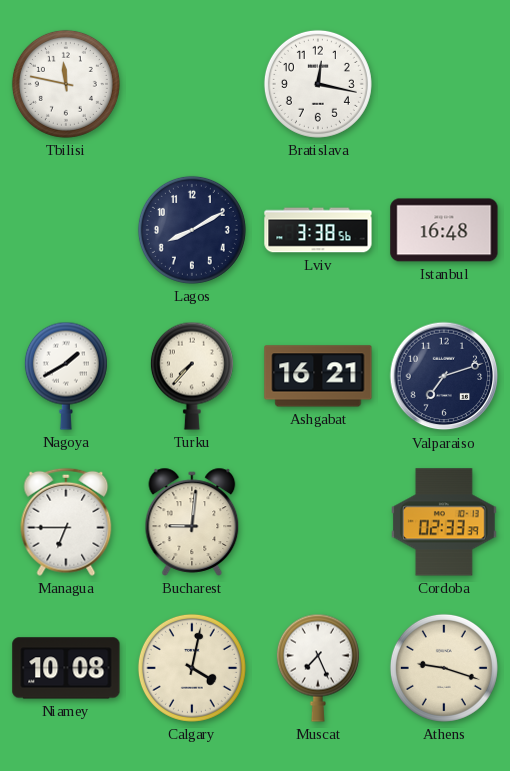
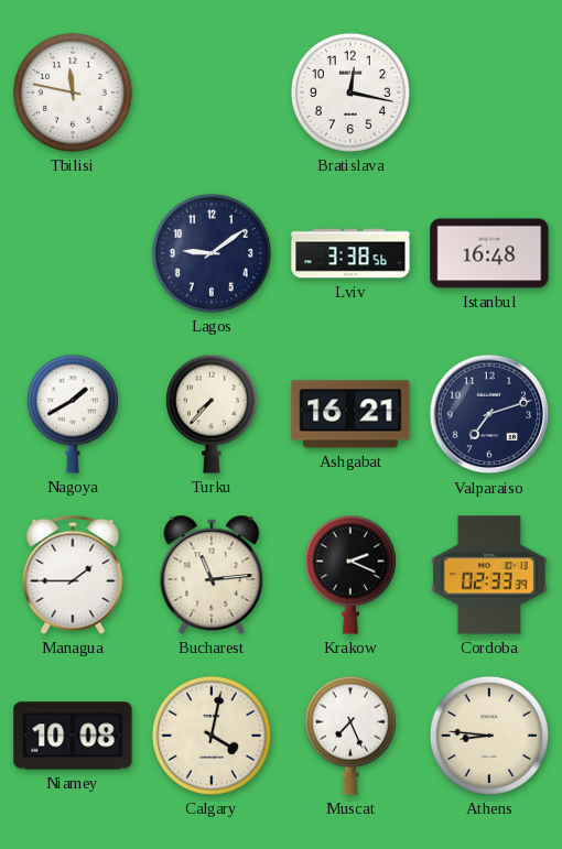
Lagos: 8:10 -> 9:09
Managua: 6:45 -> 1:45
Bucharest: 9:01 -> 11:14
Krakow: none -> 2:19
Athens: 9:18 -> 8:46
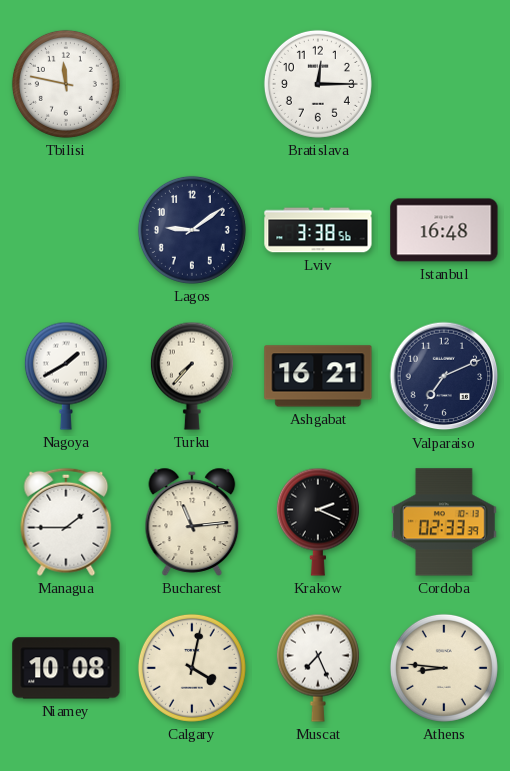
Bratislava: 12:17 -> 12:15
Valparaiso: 7:12 -> 7:11
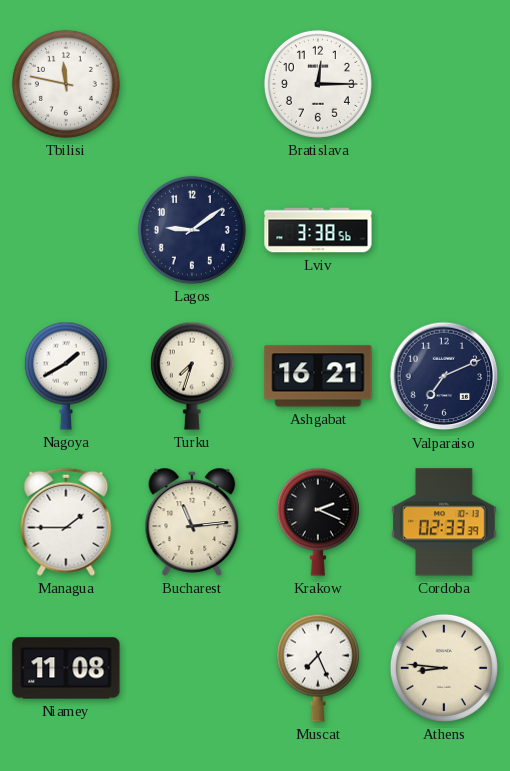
Istanbul: 16:48 -> none
Turku: 7:37 -> 7:33
Niamey: 10:08 -> 11:08
Calgary: 4:02 -> none
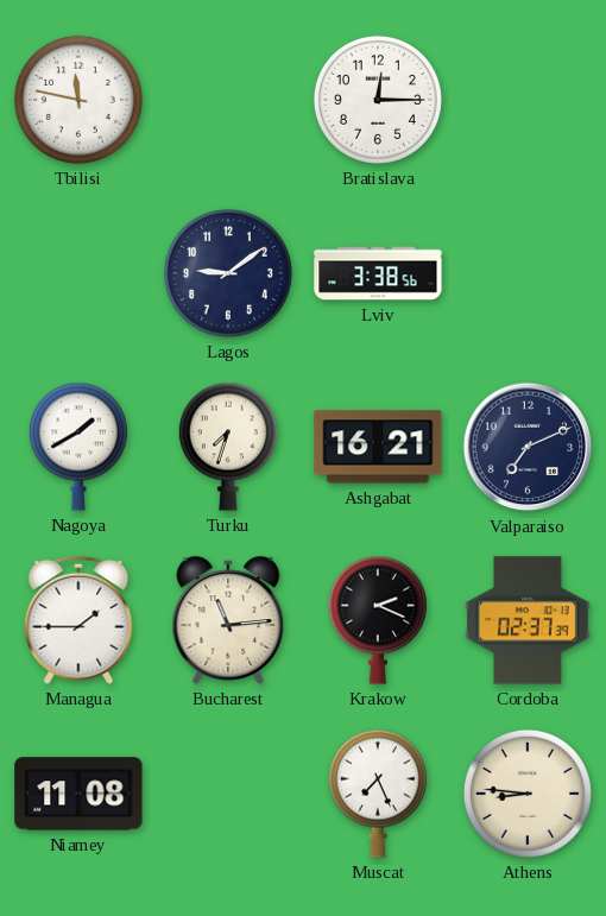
Cordoba: 02:33 -> 02:37
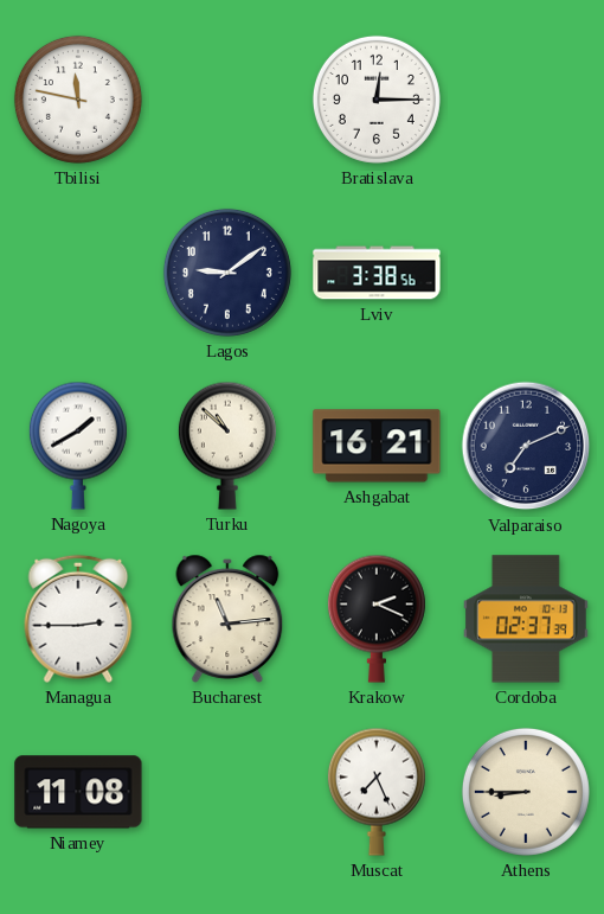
Turku: 7:33 -> 10:52
Managua: 1:45 -> 2:45
Athens: 8:46 -> 8:45
